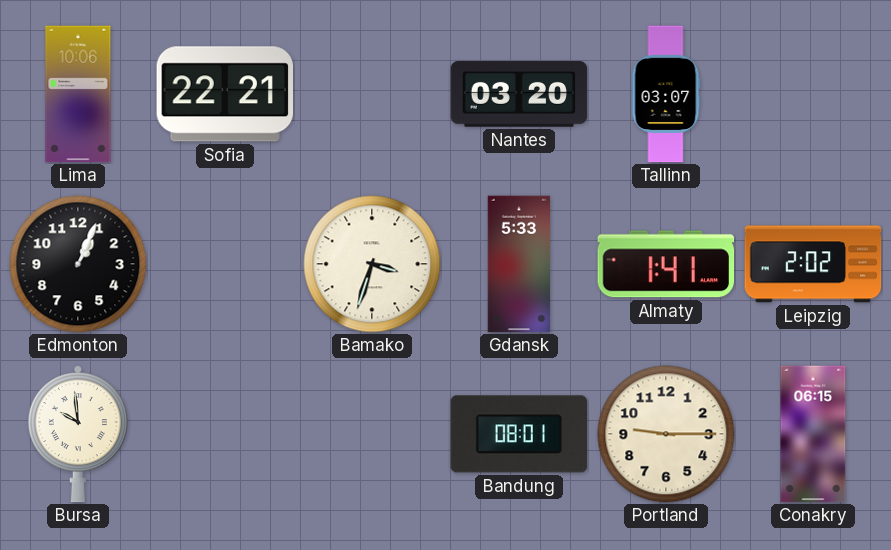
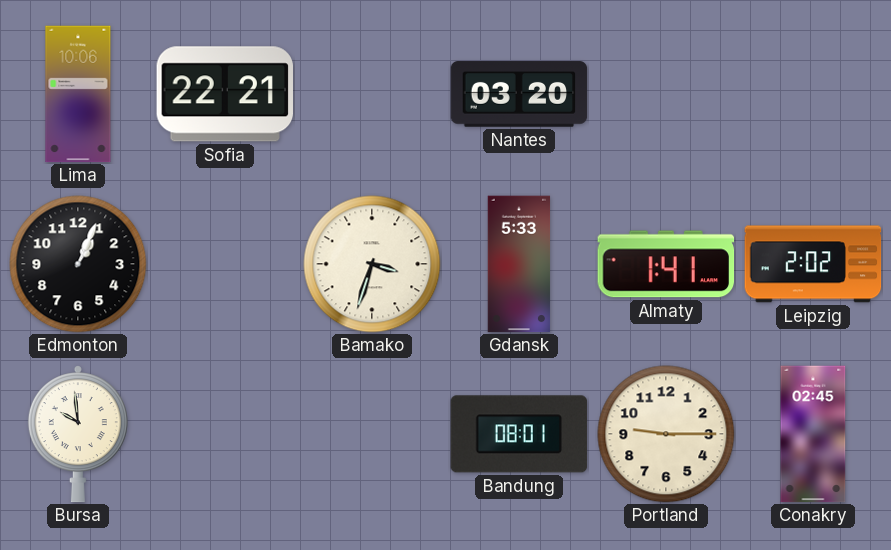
Tallinn: 03:07 -> none
Conakry: 06:15 -> 02:45
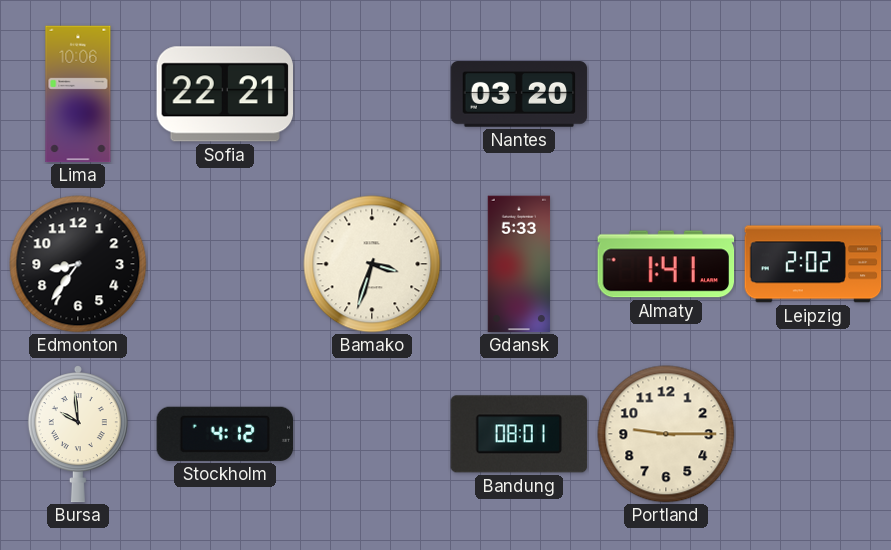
Edmonton: 1:04 -> 8:36
Stockholm: none -> 4:12
Conakry: 02:45 -> none
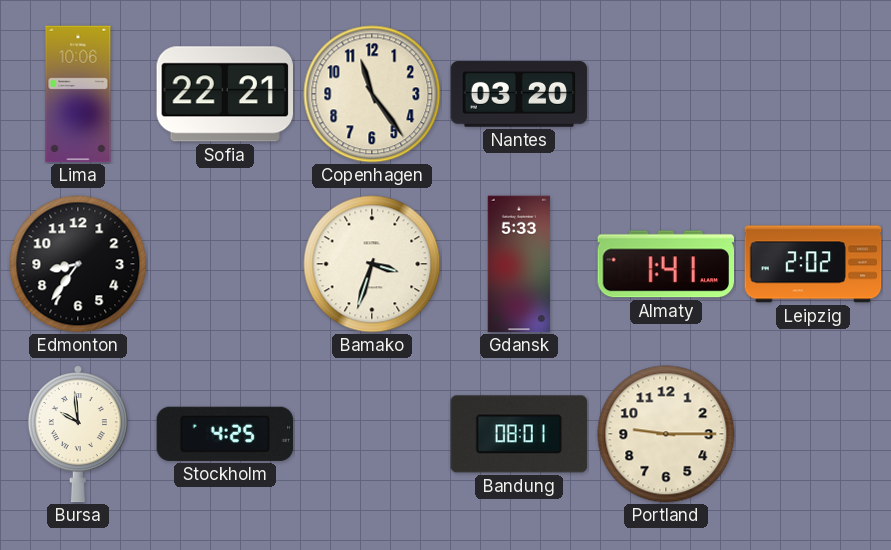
Copenhagen: none -> 11:24
Stockholm: 4:12 -> 4:25
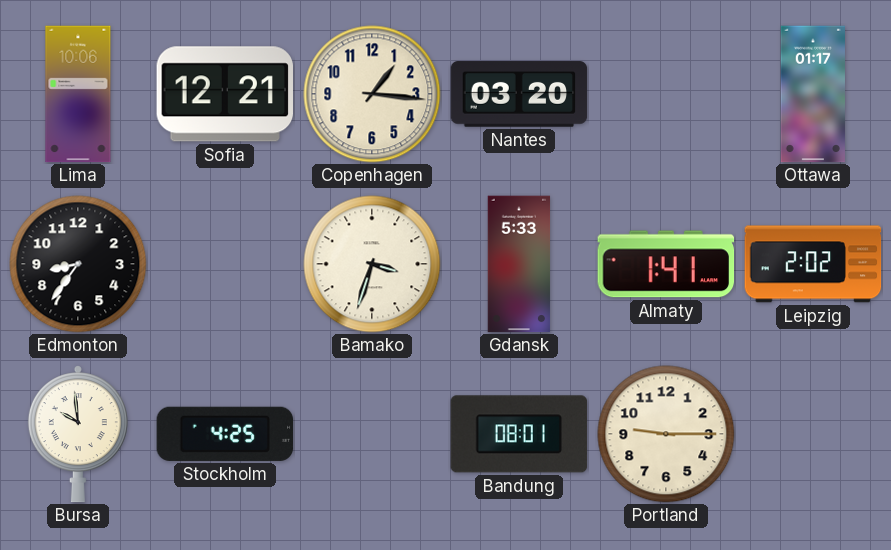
Sofia: 22:21 -> 12:21
Copenhagen: 11:24 -> 1:16
Ottawa: none -> 01:17
